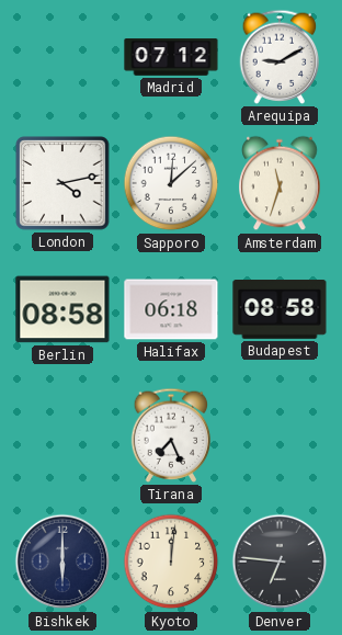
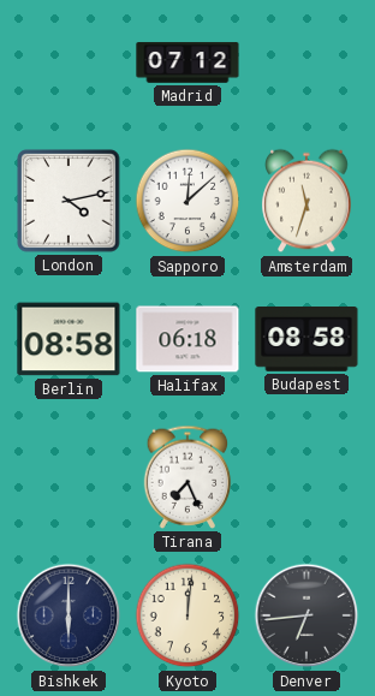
Arequipa: 9:10 -> none
Denver: 6:46 -> 6:44
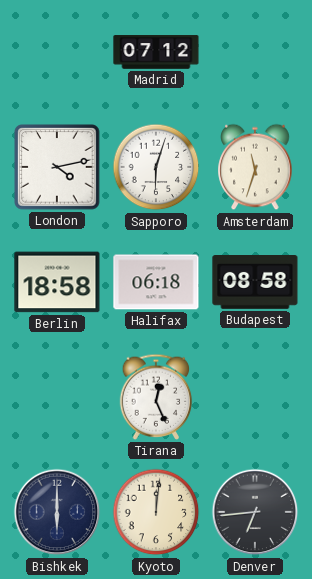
Sapporo: 12:08 -> 6:03
Berlin: 08:58 -> 18:58
Tirana: 7:26 -> 12:26
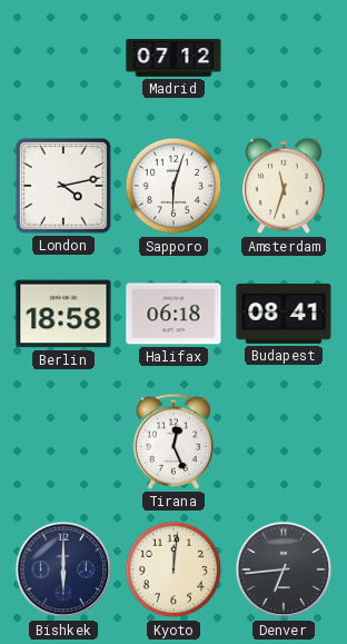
Budapest: 08:58 -> 08:41
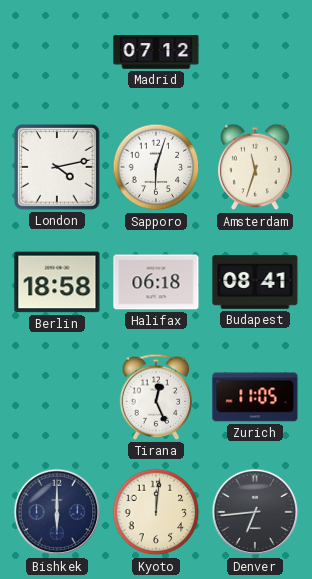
Zurich: none -> 11:05
